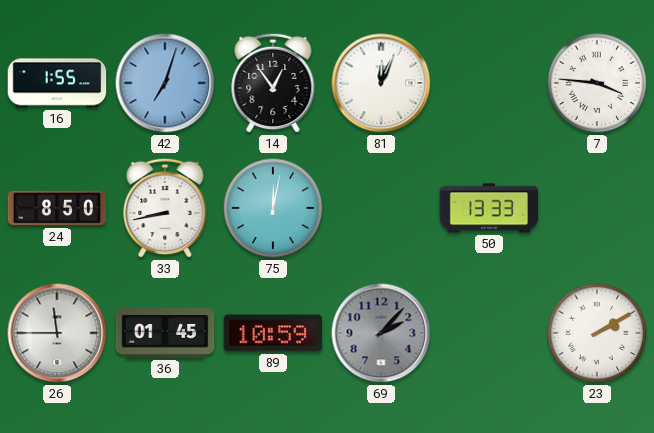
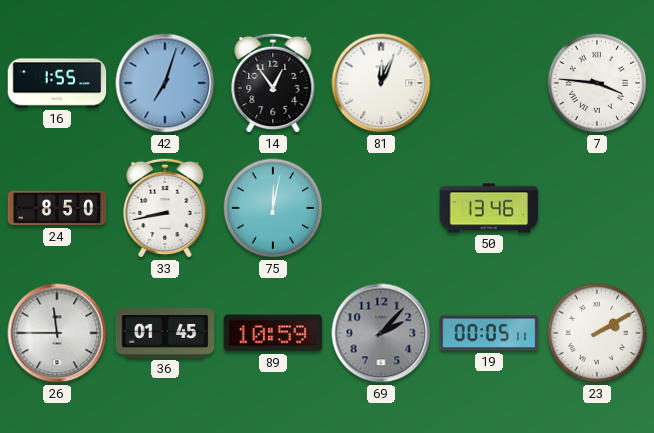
50: 13:33 -> 13:46
19: none -> 00:05
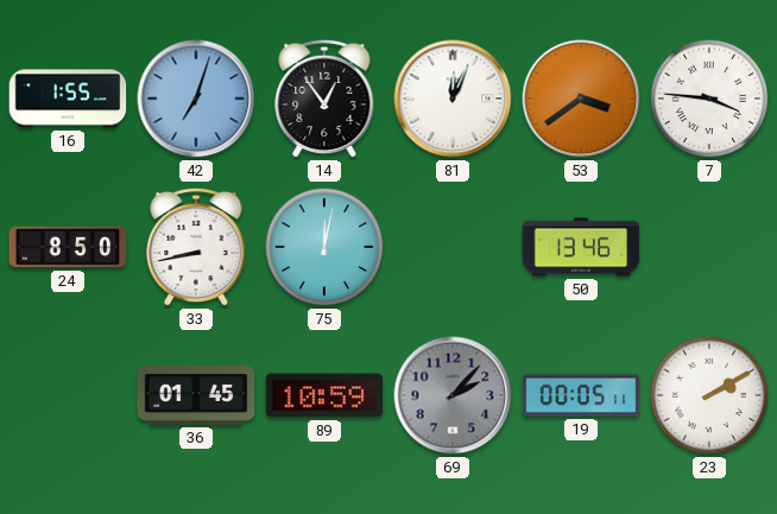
53: none -> 3:39
26: 11:45 -> none
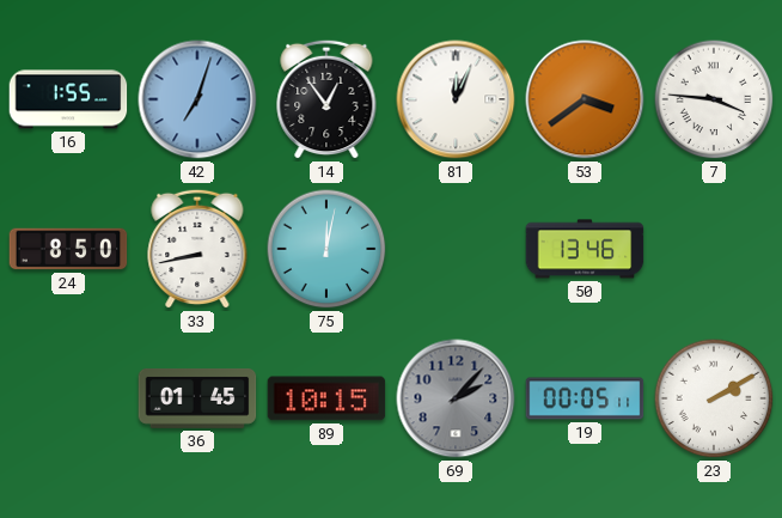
89: 10:59 -> 10:15
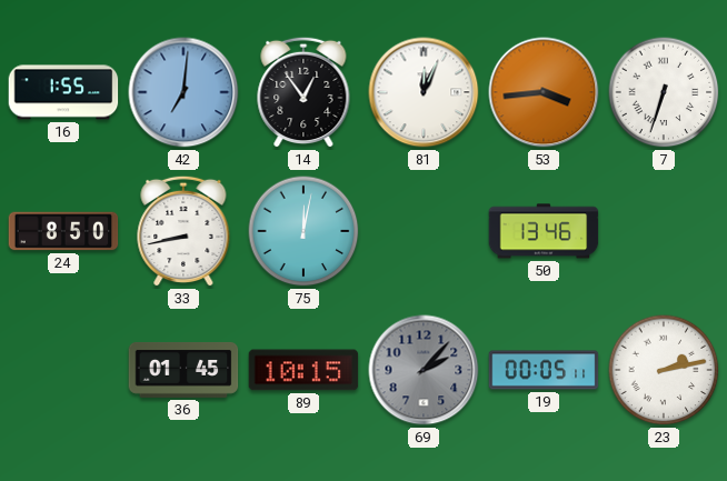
42: 7:03 -> 7:01
53: 3:39 -> 3:44
7: 3:46 -> 6:33
23: 2:10 -> 2:13
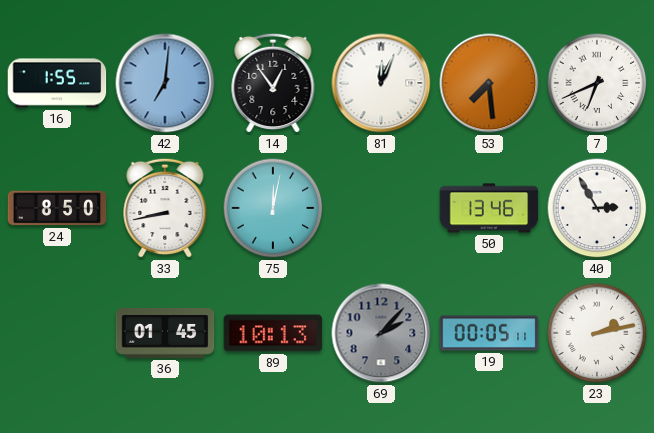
53: 3:44 -> 7:29
7: 6:33 -> 6:41
40: none -> 2:55
89: 10:15 -> 10:13
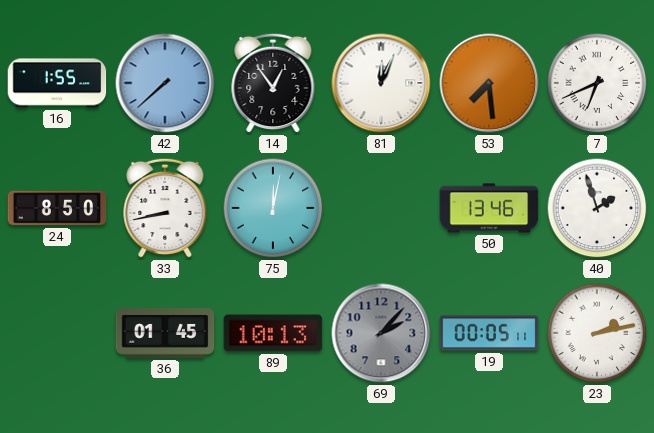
42: 7:01 -> 7:38
40: 2:55 -> 1:57
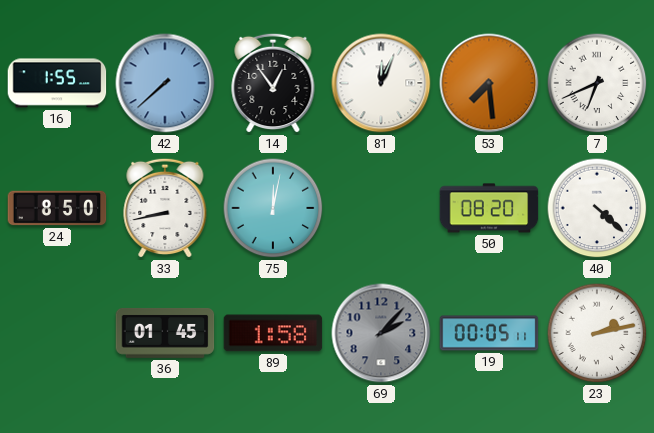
50: 13:46 -> 08:20
40: 1:57 -> 4:22
89: 10:13 -> 1:58
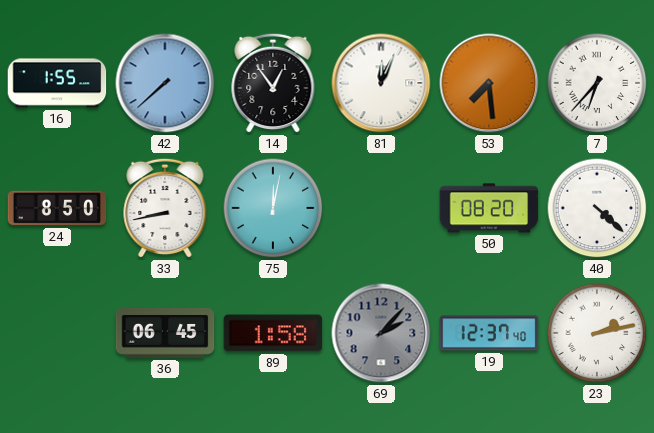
7: 6:41 -> 6:37
36: 01:45 -> 06:45
19: 00:05 -> 12:37
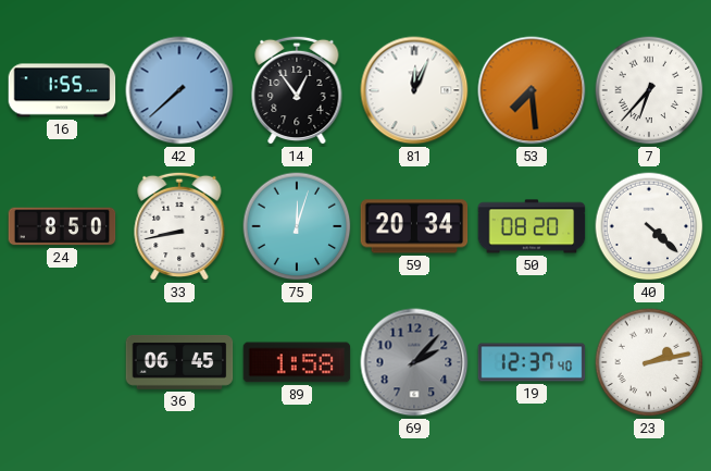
75: 12:02 -> 12:03
59: none -> 20:34
